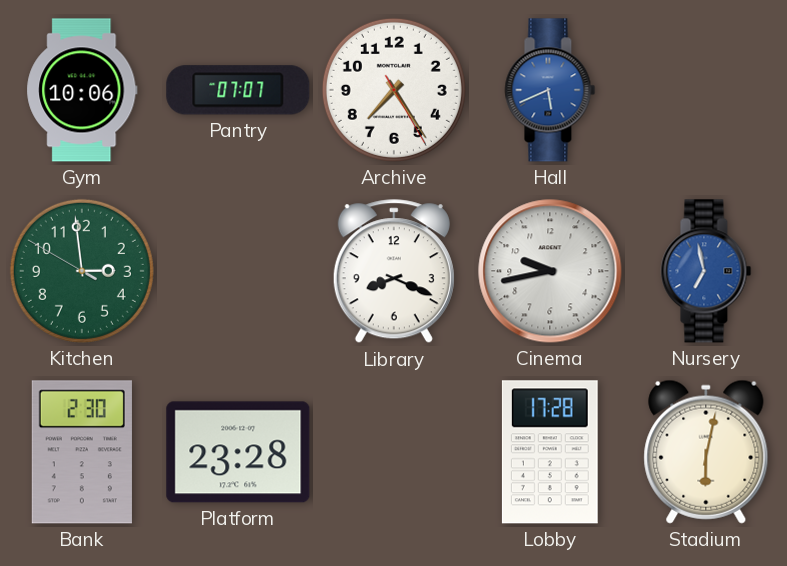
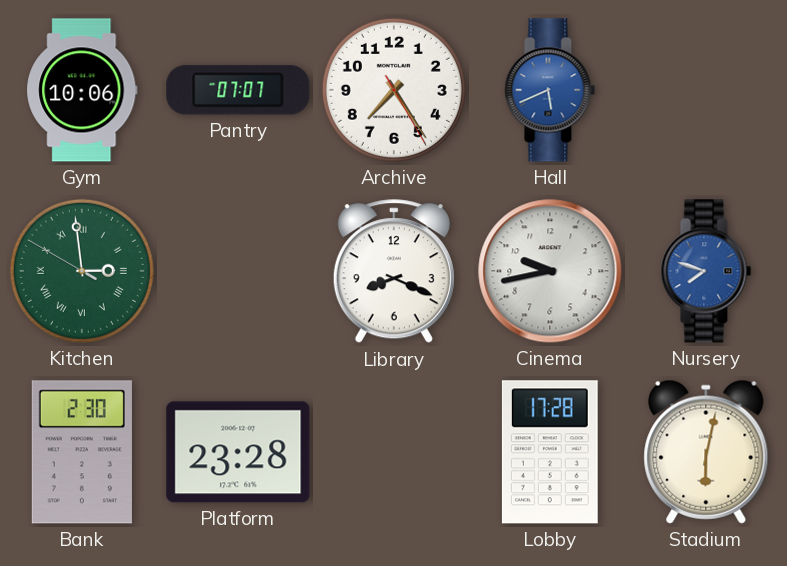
Kitchen numerals: Arabic -> Roman
Nursery: 6:58 -> 7:48
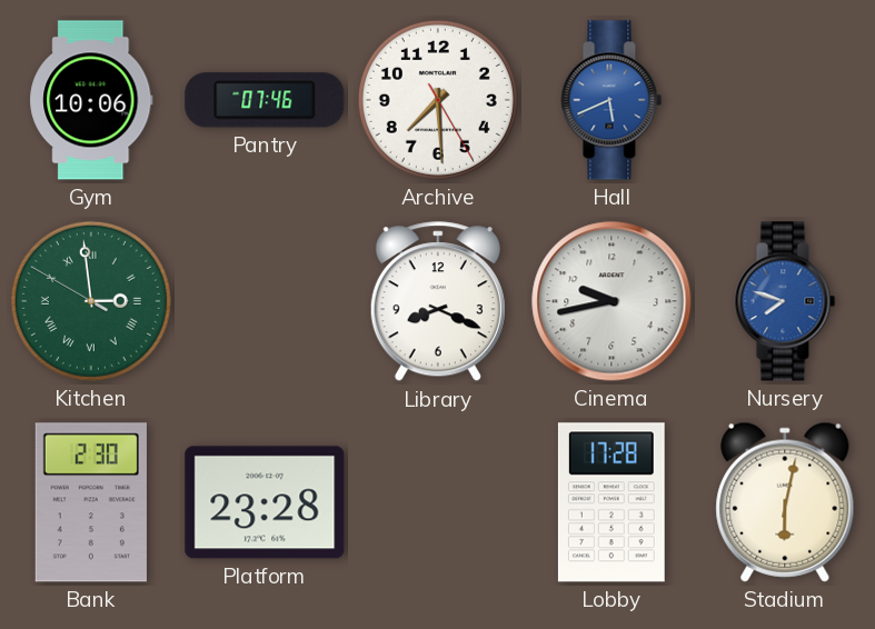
Pantry: 07:07 -> 07:46
Archive: 7:24 -> 7:29
